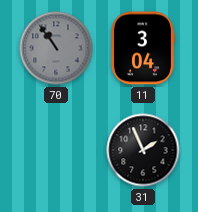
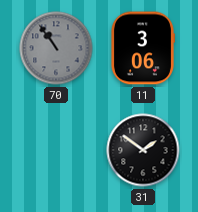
11: 3:04 -> 3:06
31: 1:56 -> 1:51
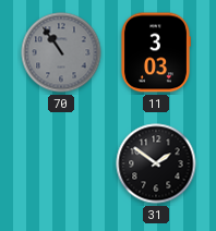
11: 3:06 -> 3:03
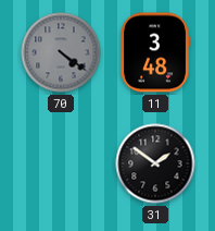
70: 10:54 -> 4:21
11: 3:03 -> 3:48
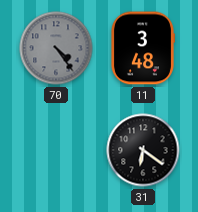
70: 4:21 -> 4:24
31: 1:51 -> 6:21
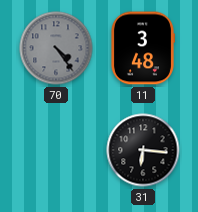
31: 6:21 -> 6:16
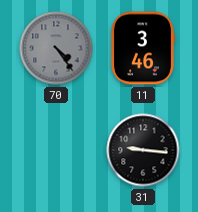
11: 3:48 -> 3:46
31: 6:16 -> 9:16
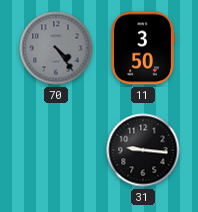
11: 3:46 -> 3:50
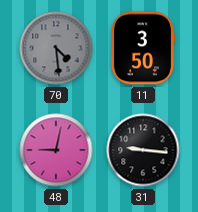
70: 4:24 -> 4:29
48: none -> 9:02
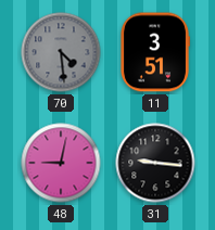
11: 3:50 -> 3:51
